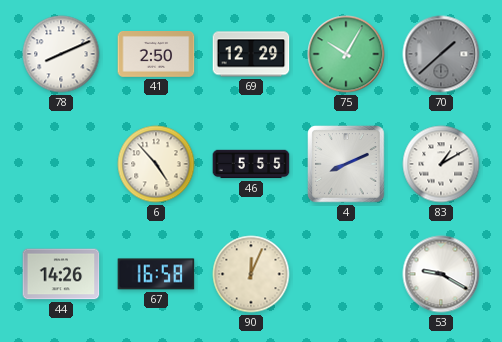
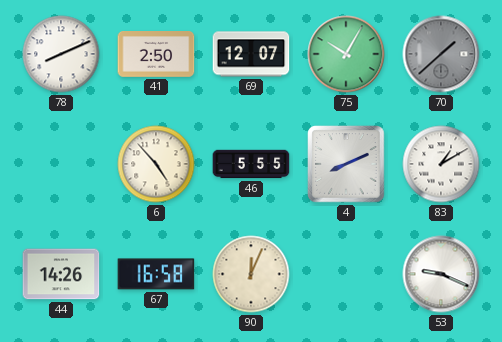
69: 12:29 -> 12:07
53: 9:20 -> 9:19
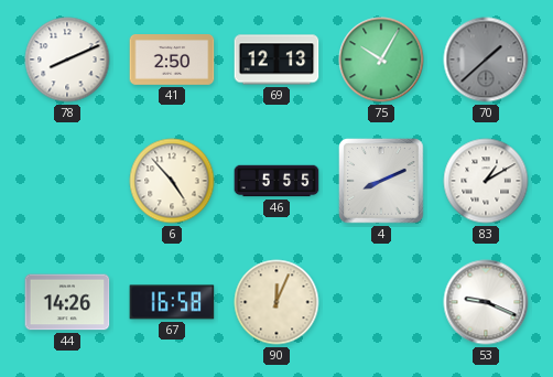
69: 12:07 -> 12:13
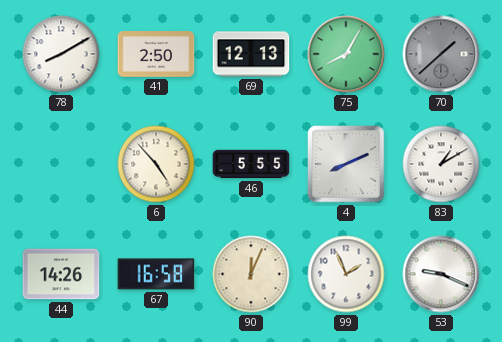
78: 8:11 -> 8:10
75: 10:05 -> 8:05
99: none -> 1:56
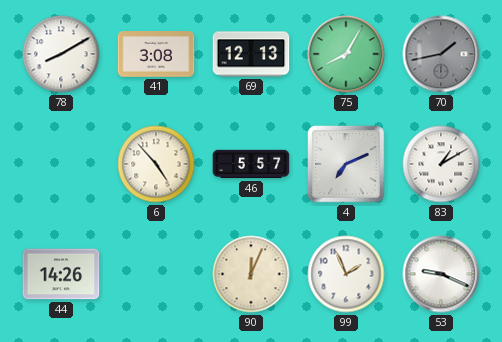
41: 2:50 -> 3:08
70: 1:38 -> 1:43
46: 5:55 -> 5:57
4: 8:11 -> 7:11
67: 16:58 -> none
